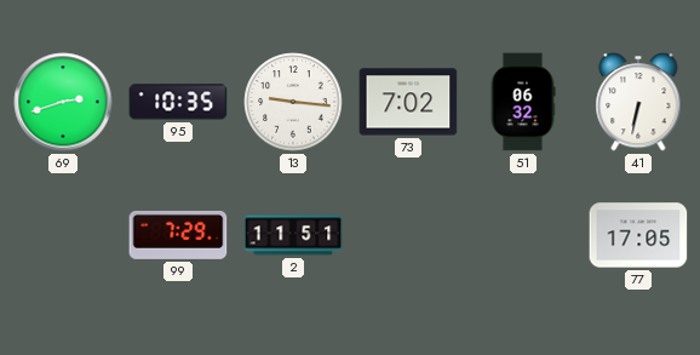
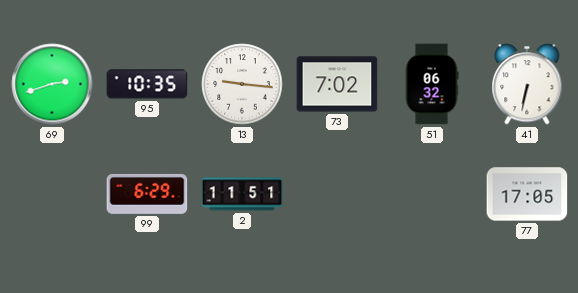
99: 7:29 -> 6:29
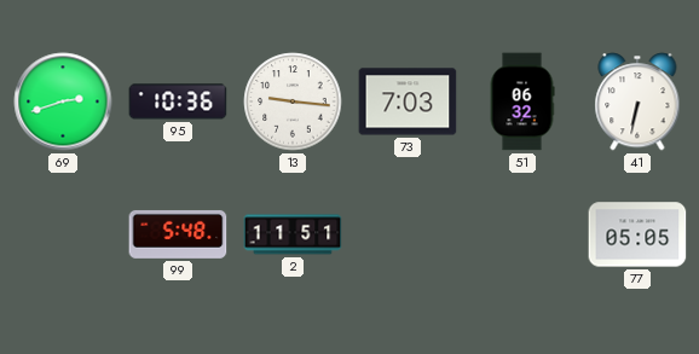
95: 10:35 -> 10:36
73: 7:02 -> 7:03
99: 6:29 -> 5:48
77: 17:05 -> 05:05
